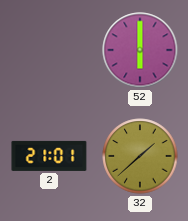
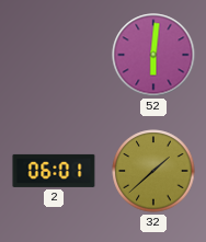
52: 6:00 -> 6:01
2: 21:01 -> 06:01
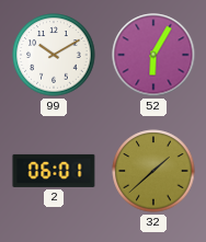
99: none -> 10:10
52: 6:01 -> 6:05
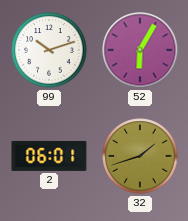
99: 10:10 -> 10:12
32: 1:38 -> 1:42
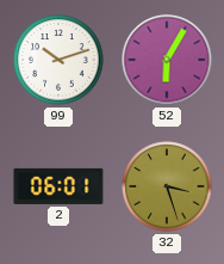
32: 1:42 -> 3:27
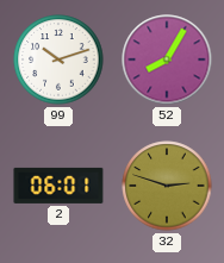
52: 6:05 -> 8:05
32: 3:27 -> 2:48
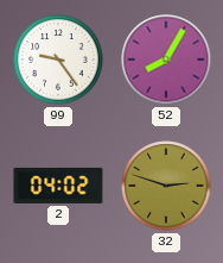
99: 10:12 -> 9:24
2: 06:01 -> 04:02
